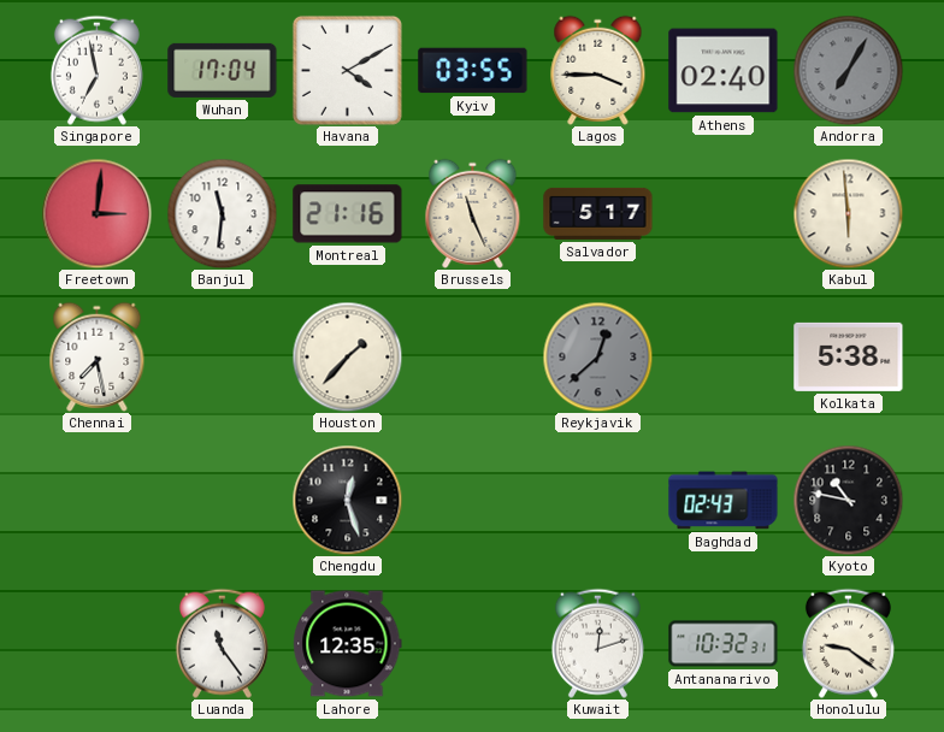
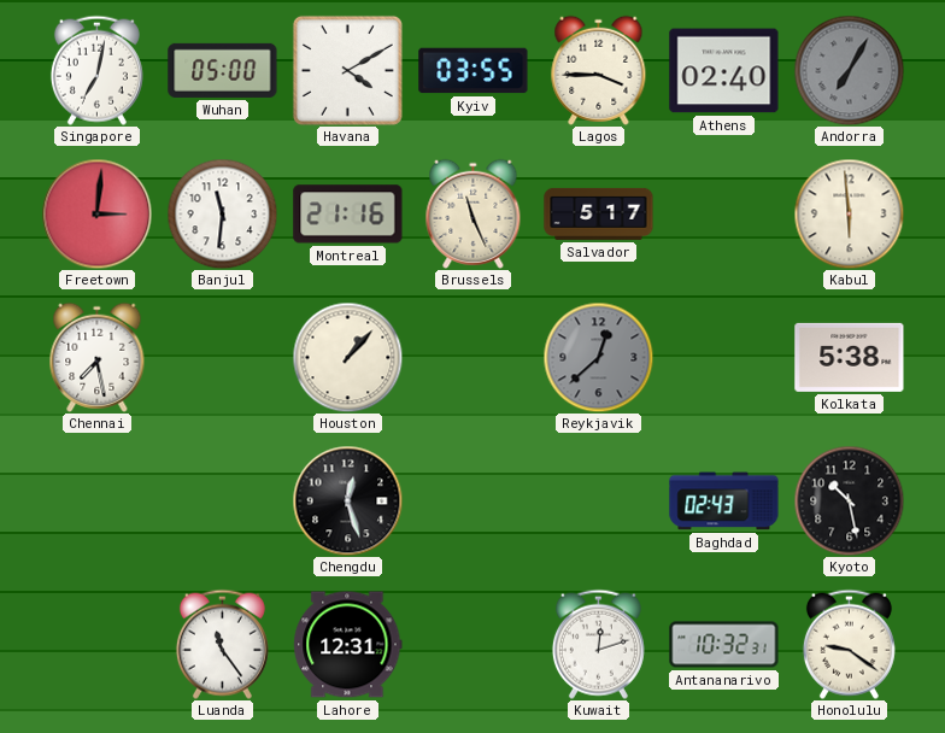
Singapore: 6:58 -> 7:02
Wuhan: 17:04 -> 05:00
Houston: 1:37 -> 1:07
Kyoto: 10:47 -> 10:28
Lahore: 12:35 -> 12:31
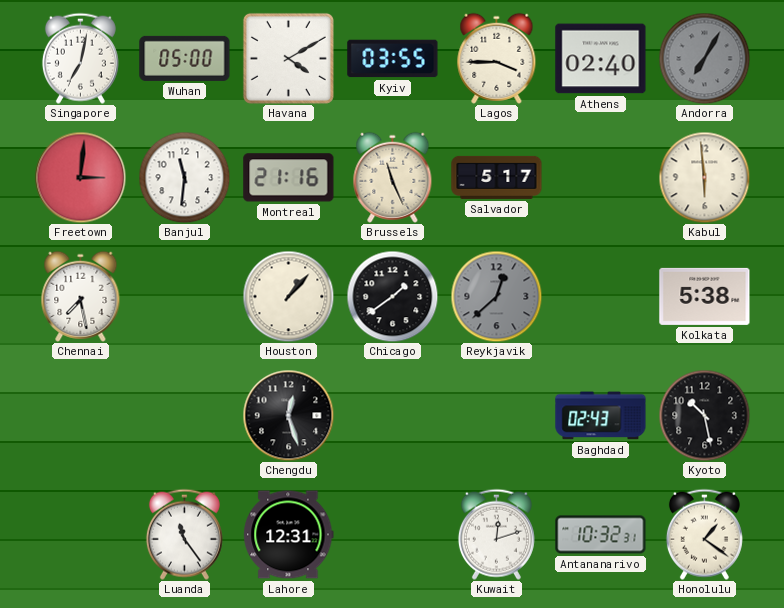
Chicago: none -> 1:39
Honolulu: 9:21 -> 1:21
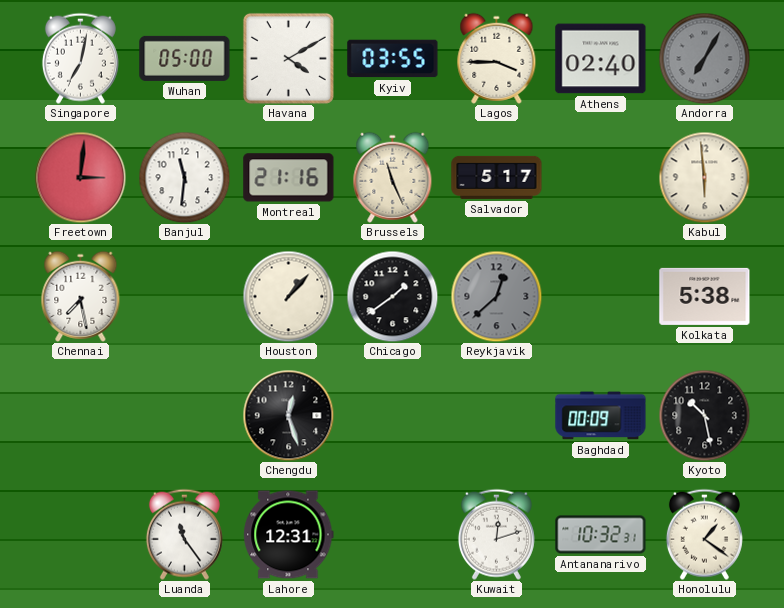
Baghdad: 02:43 -> 00:09
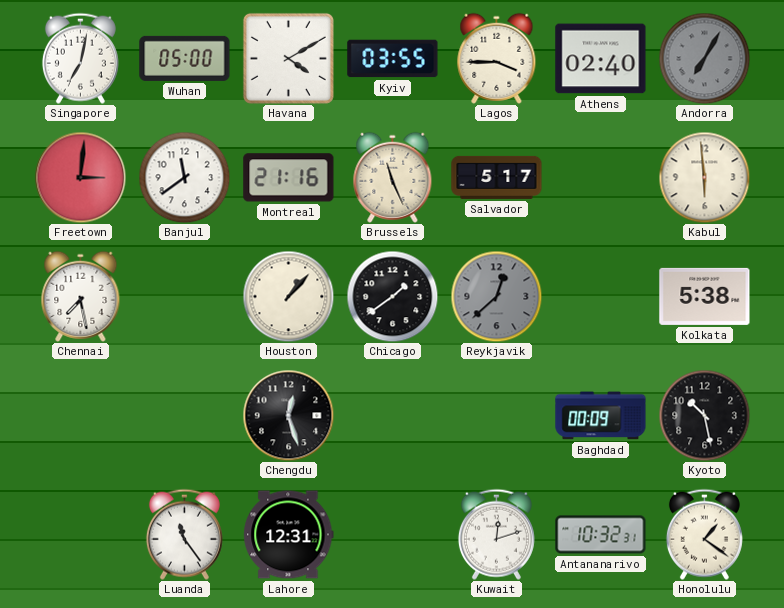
Banjul: 11:31 -> 11:39
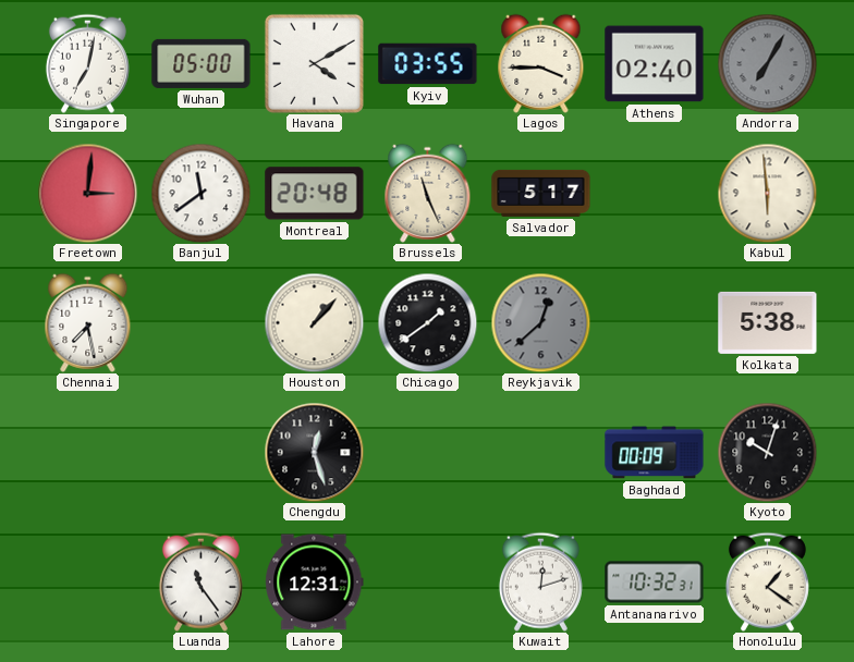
Montreal: 21:16 -> 20:48
Kyoto: 10:28 -> 10:03
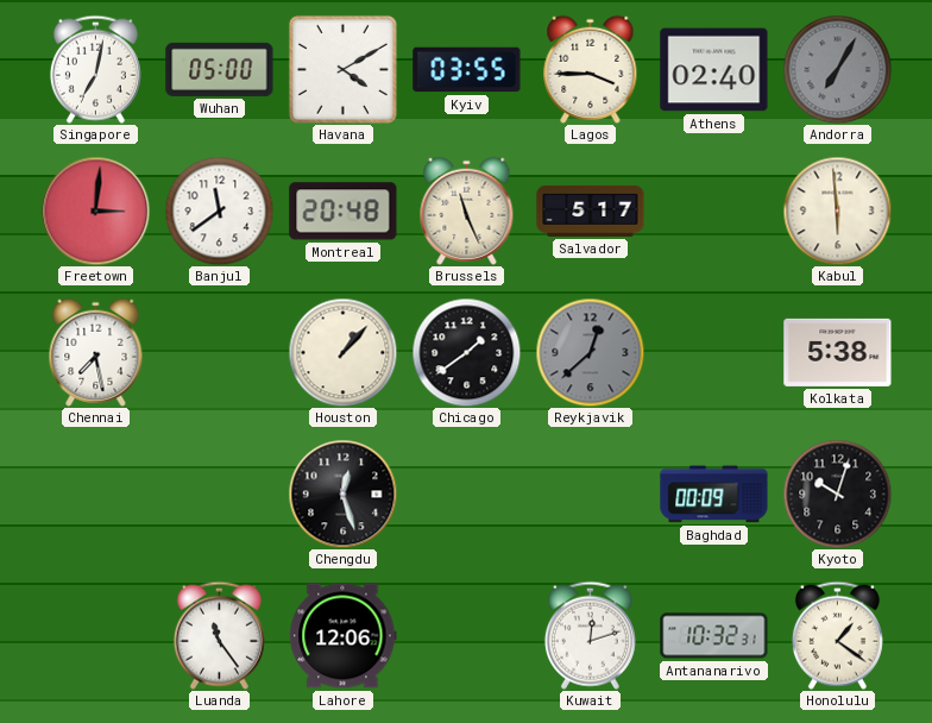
Lahore: 12:31 -> 12:06
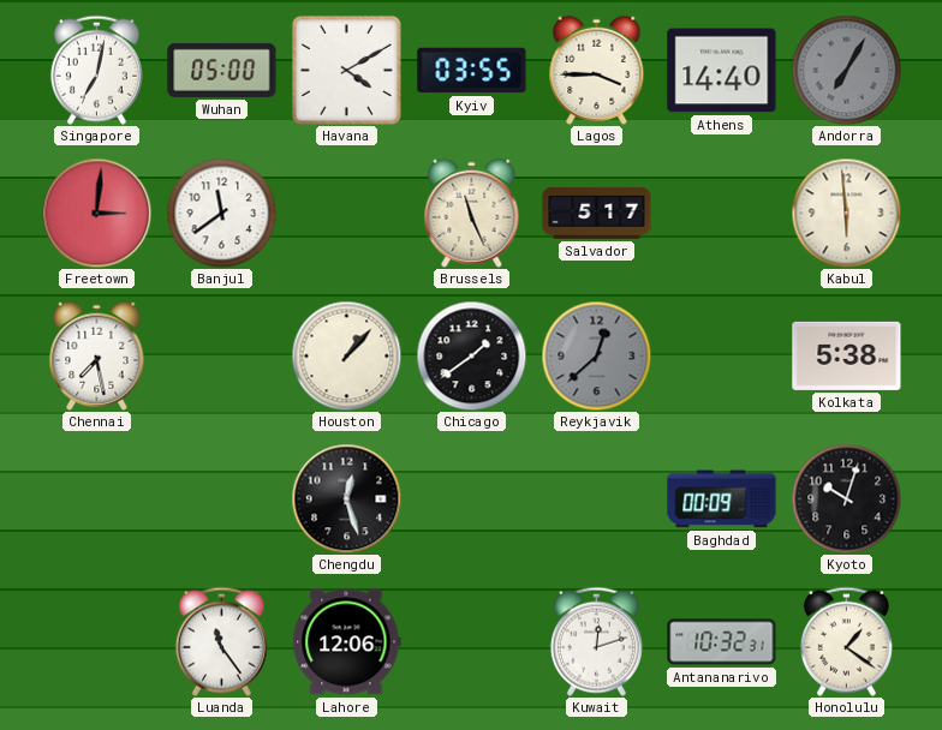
Athens: 02:40 -> 14:40
Montreal: 20:48 -> none
